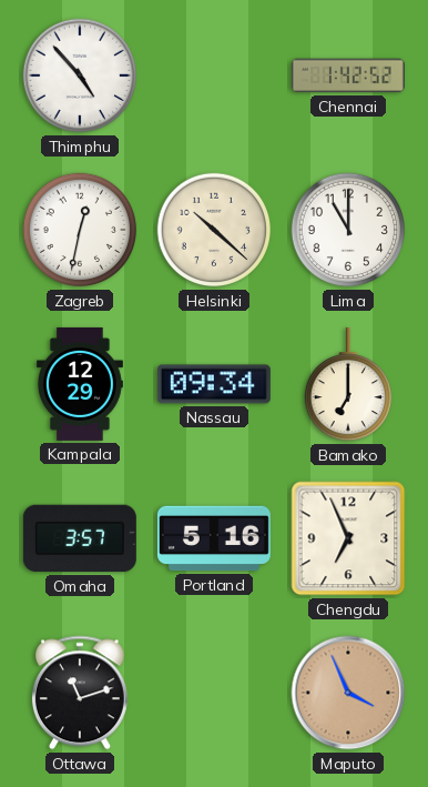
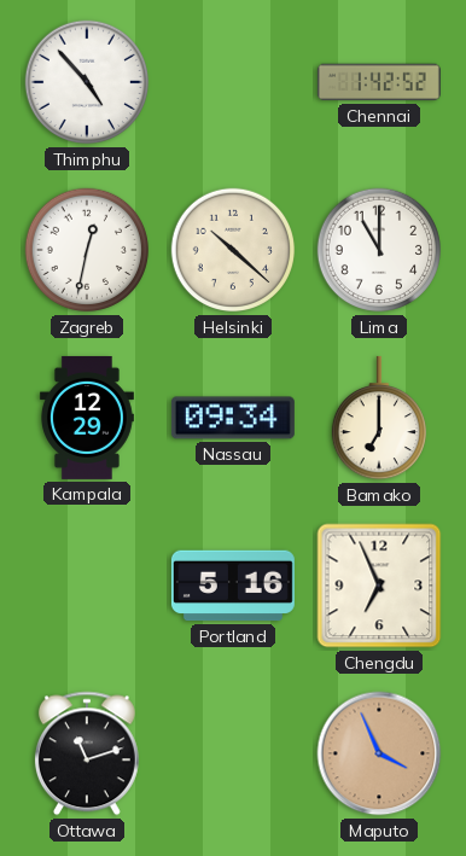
Omaha: 3:57 -> none
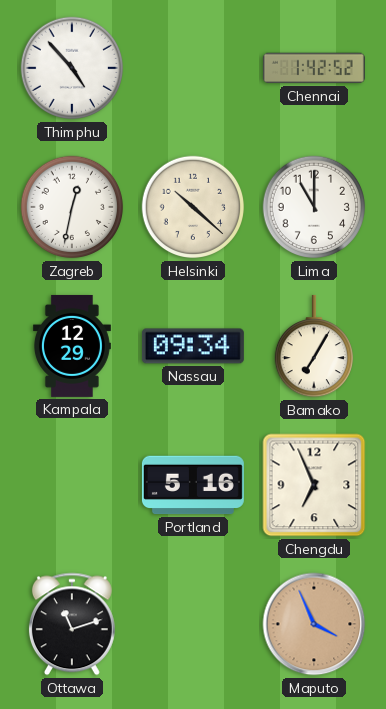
Bamako: 7:00 -> 7:05
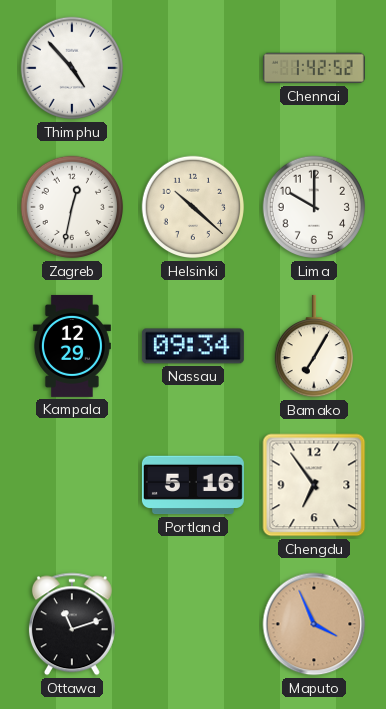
Lima: 11:00 -> 10:00
Chengdu: 6:56 -> 6:54
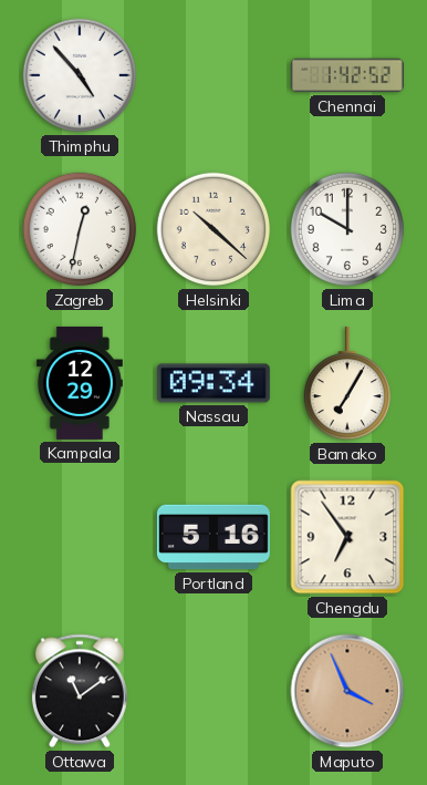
Ottawa: 11:12 -> 11:09
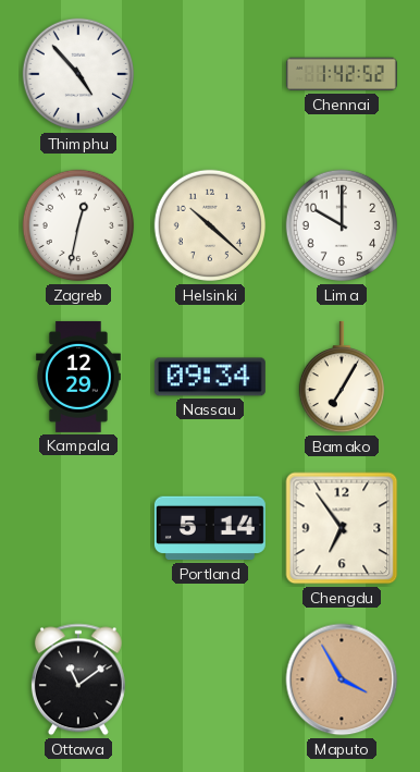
Portland: 5:16 -> 5:14
Maputo: 3:56 -> 3:55
